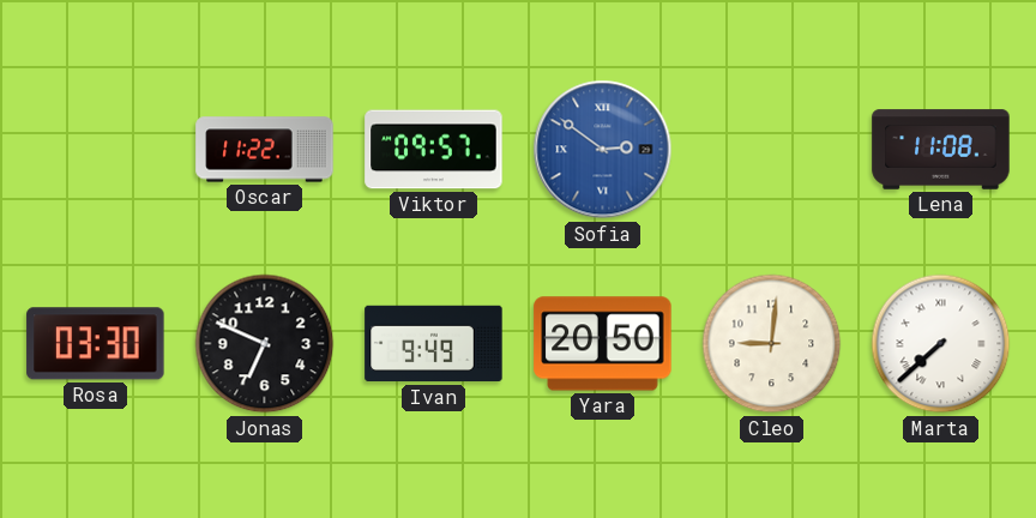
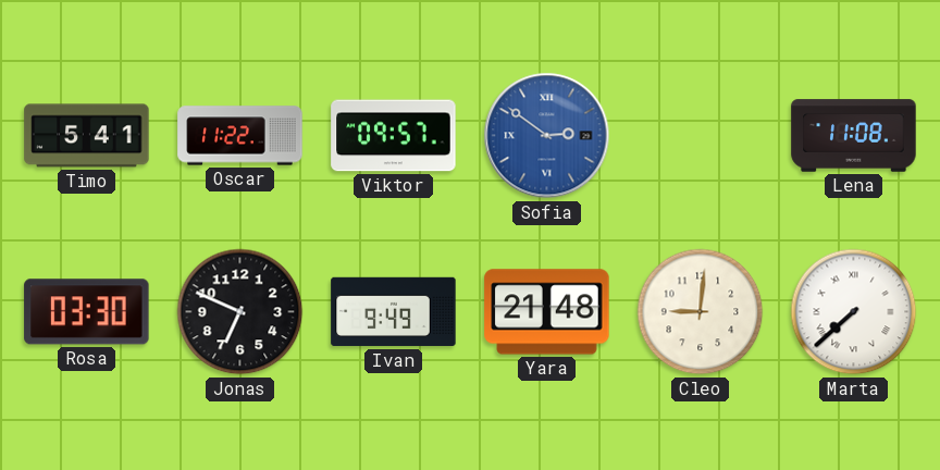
Timo: none -> 5:41
Yara: 20:50 -> 21:48
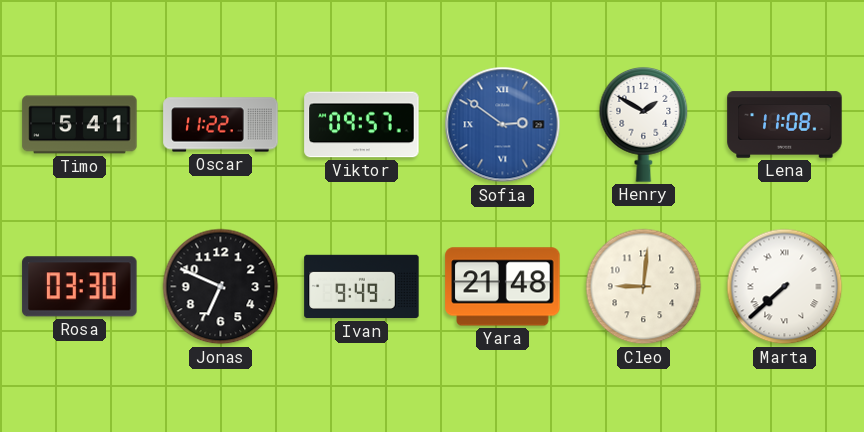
Henry: none -> 1:50
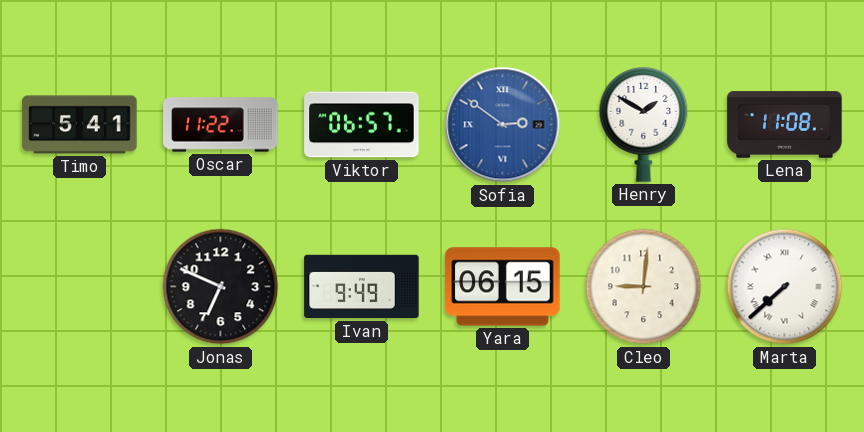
Viktor: 09:57 -> 06:57
Rosa: 03:30 -> none
Yara: 21:48 -> 06:15
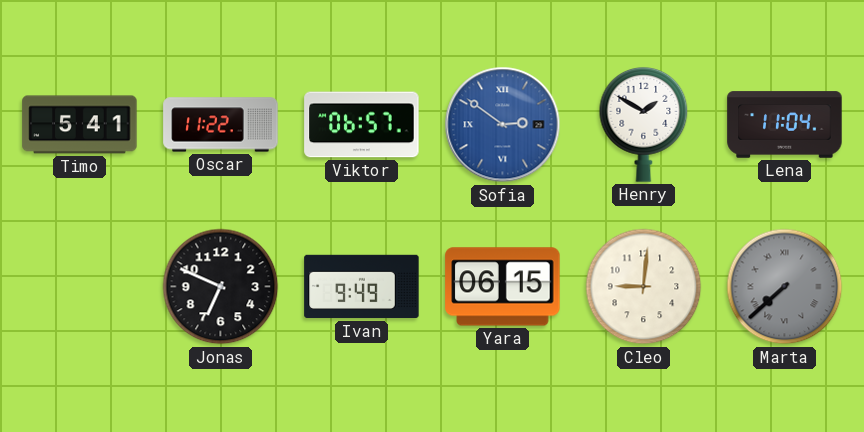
Lena: 11:08 -> 11:04
Marta dial: white -> grey
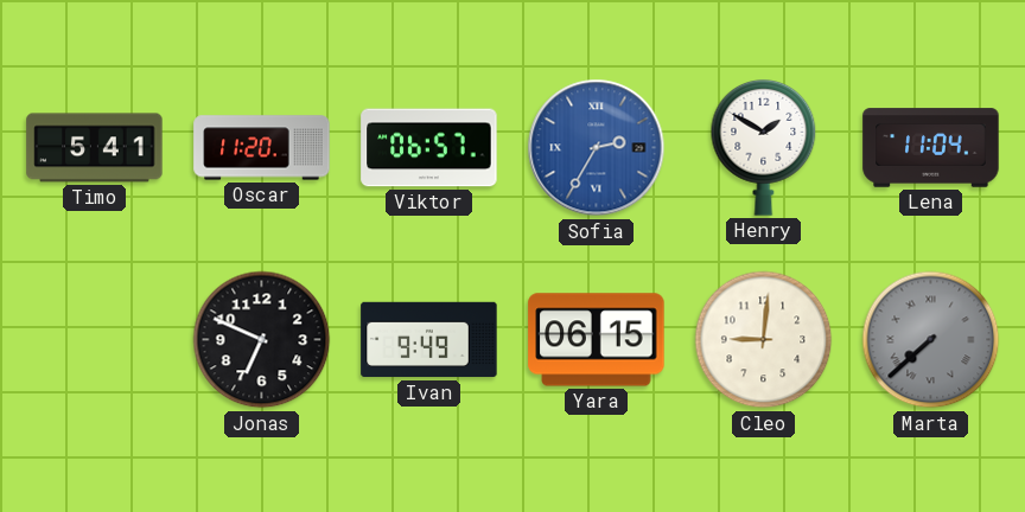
Oscar: 11:22 -> 11:20
Sofia: 2:51 -> 2:35
